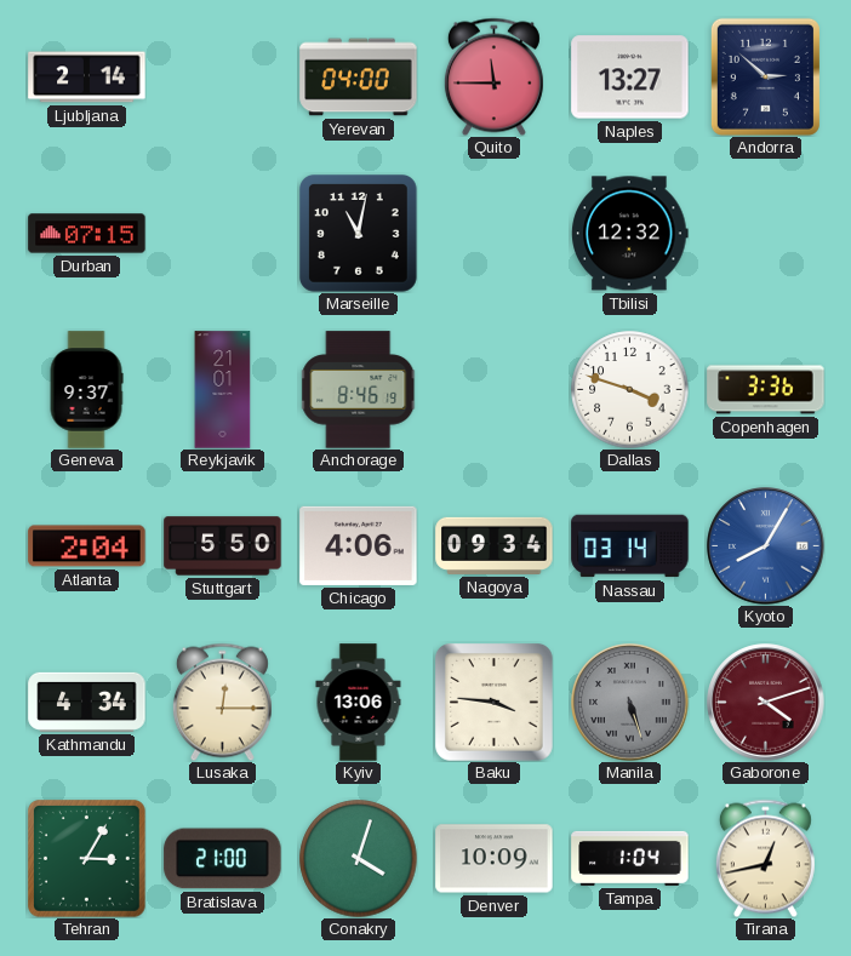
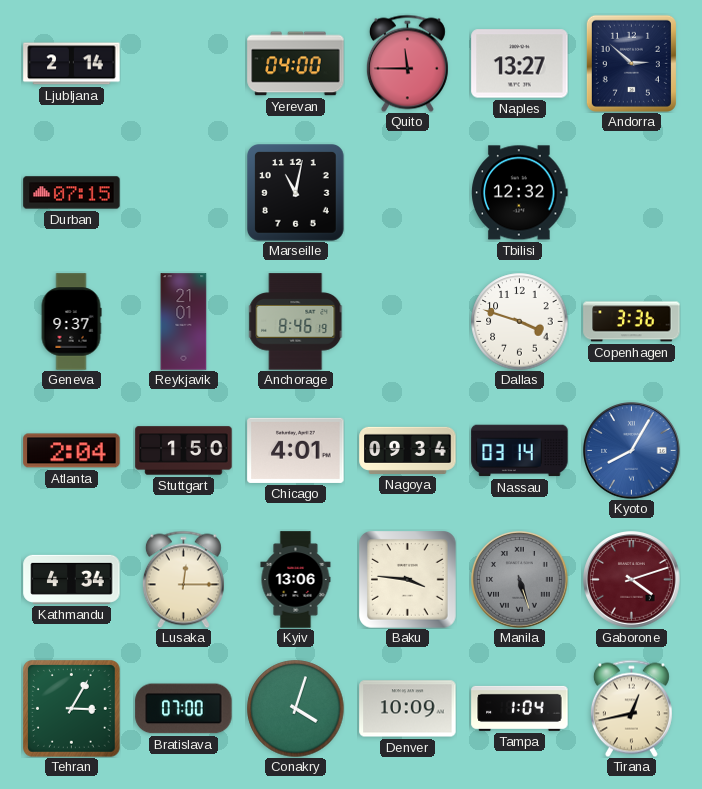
Stuttgart: 5:50 -> 1:50
Chicago: 4:06 -> 4:01
Bratislava: 21:00 -> 07:00
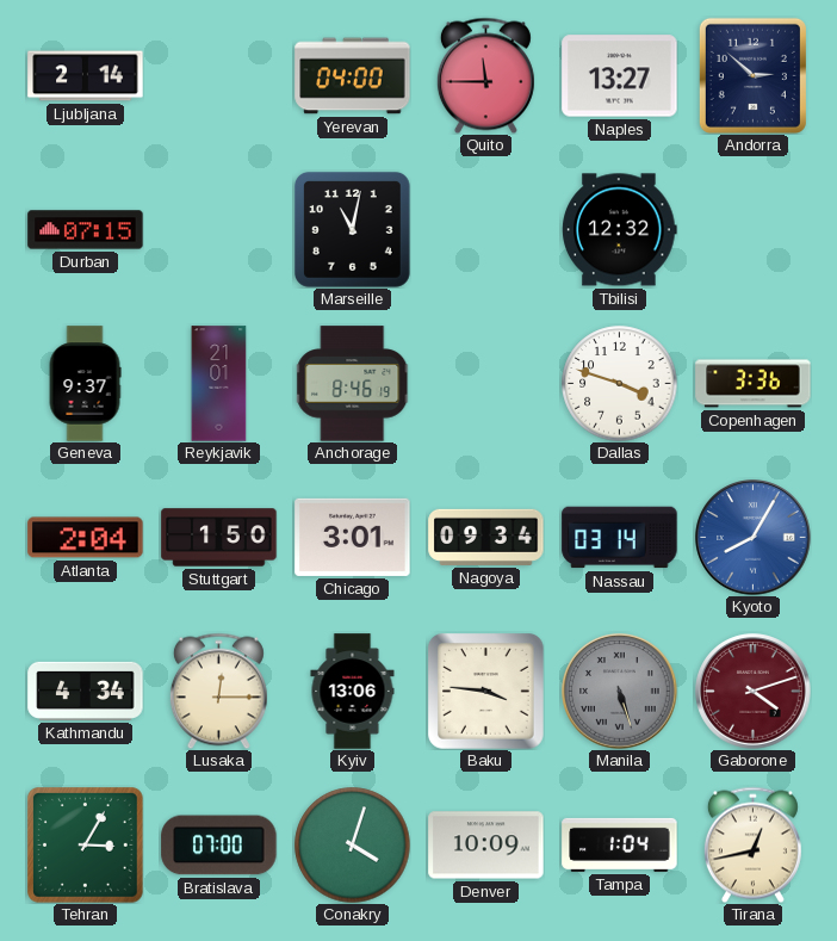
Chicago: 4:01 -> 3:01
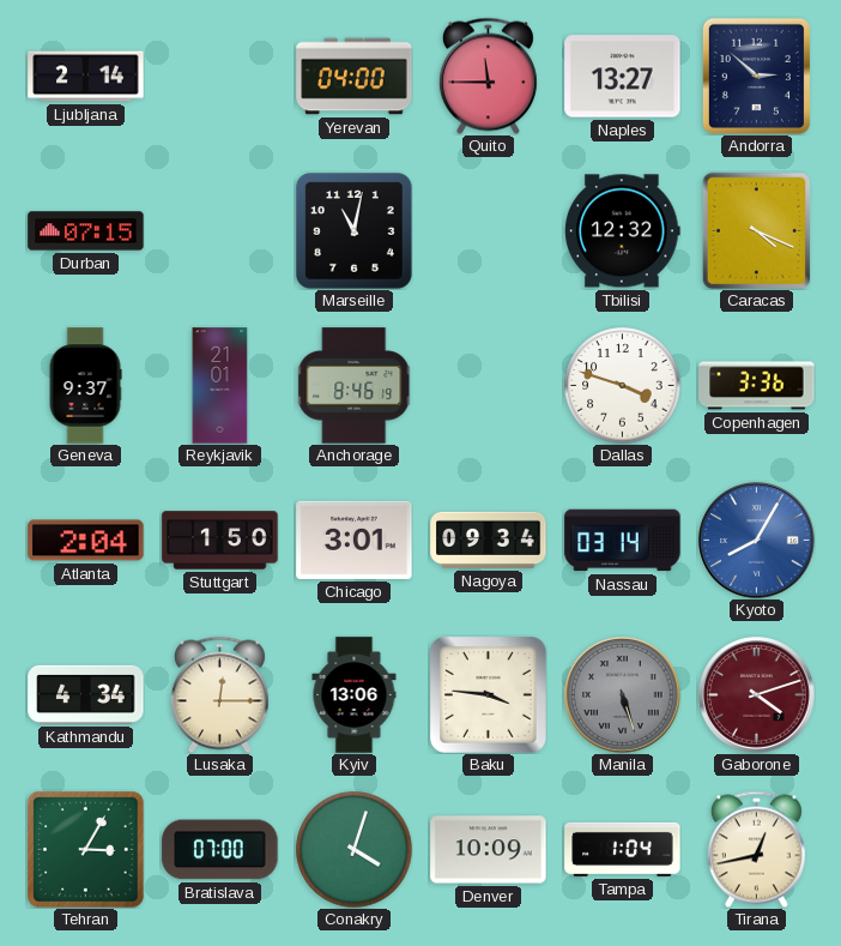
Caracas: none -> 4:19
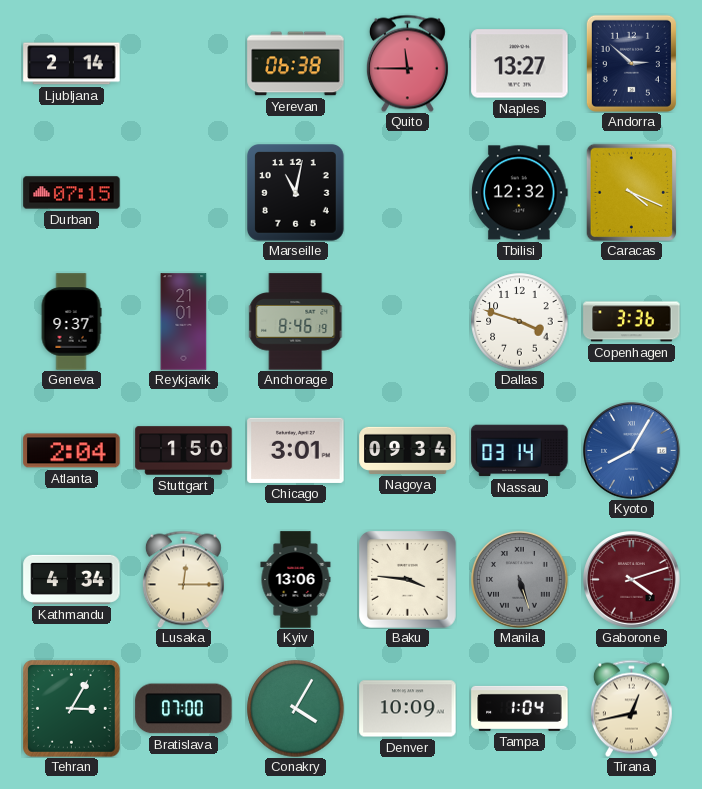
Yerevan: 04:00 -> 06:38
Conakry: 4:03 -> 4:05
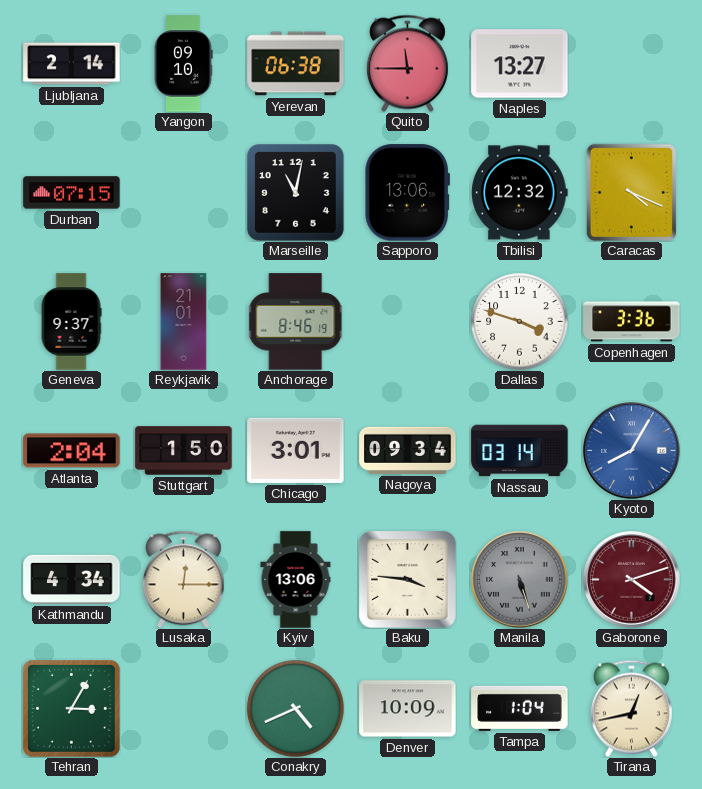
Yangon: none -> 09:10
Andorra: 2:52 -> none
Sapporo: none -> 13:06
Bratislava: 07:00 -> none
Conakry: 4:05 -> 4:41
